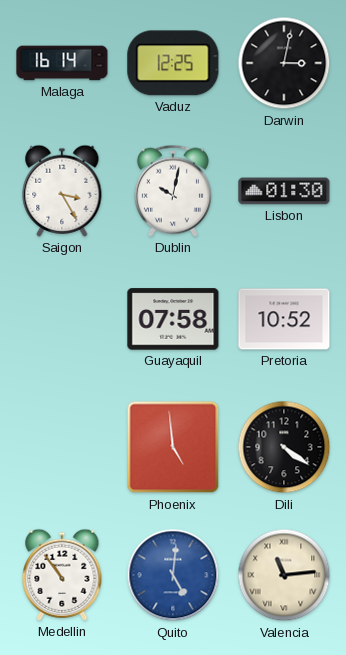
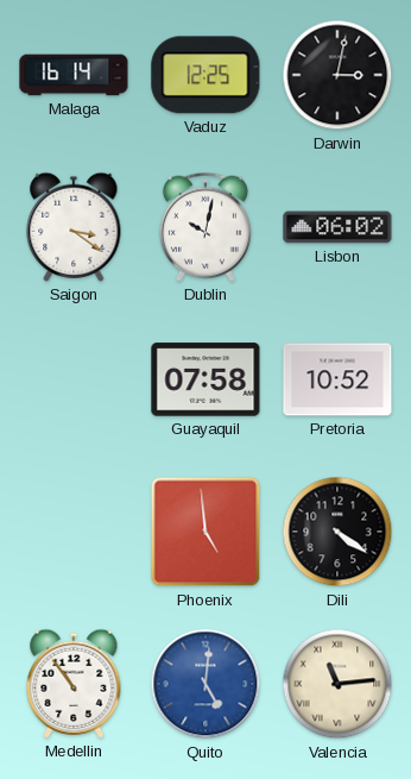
Saigon: 3:25 -> 3:21
Lisbon: 01:30 -> 06:02
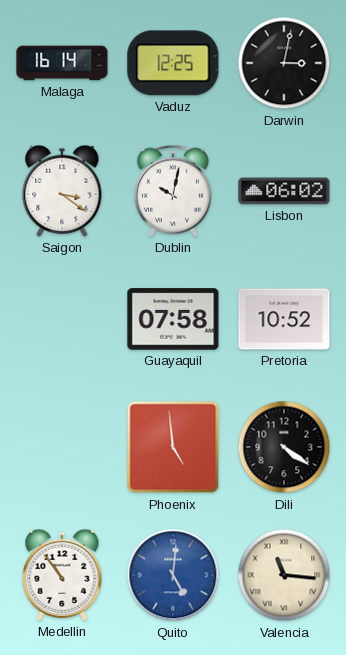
Valencia: 11:14 -> 11:16
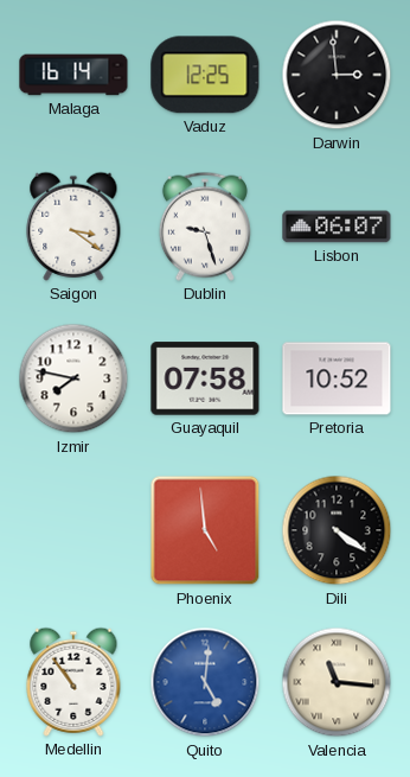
Darwin: 3:02 -> 2:59
Dublin: 10:02 -> 9:27
Lisbon: 06:02 -> 06:07
Izmir: none -> 7:47
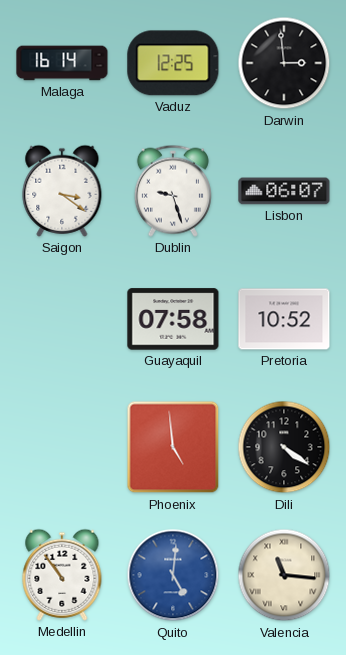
Izmir: 7:47 -> none
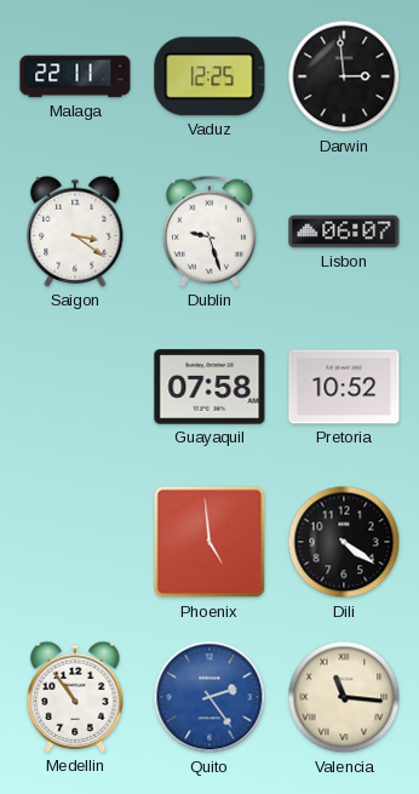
Malaga: 16:14 -> 22:11
Quito: 5:01 -> 2:24
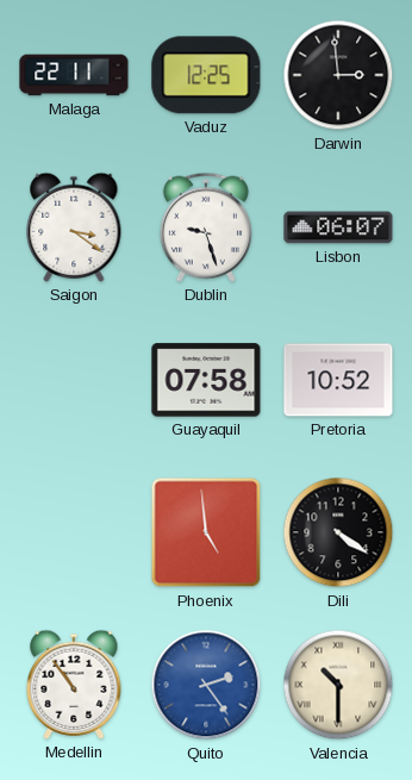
Valencia: 11:16 -> 10:30
